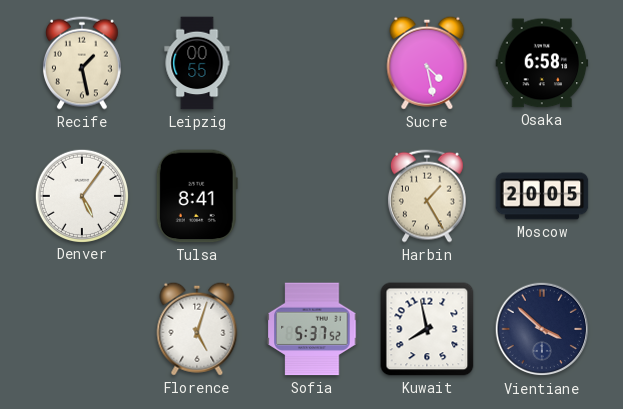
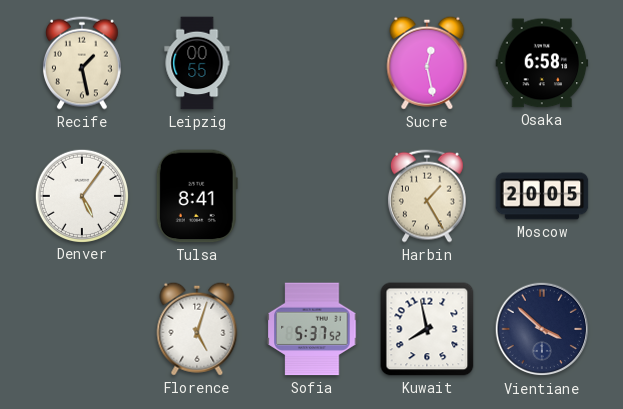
Sucre: 4:28 -> 12:28
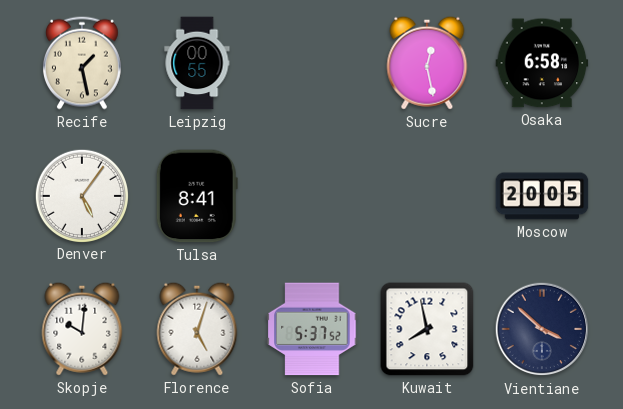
Harbin: 1:25 -> none
Skopje: none -> 10:01
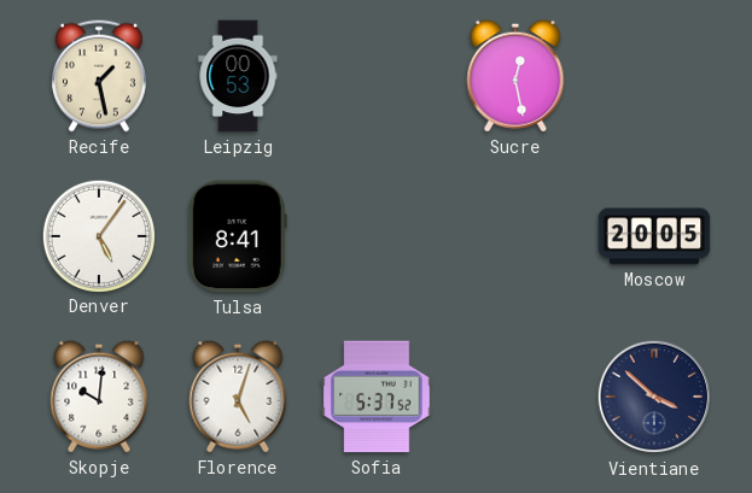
Leipzig: 00:55 -> 00:53
Osaka: 6:58 -> none
Kuwait: 7:58 -> none
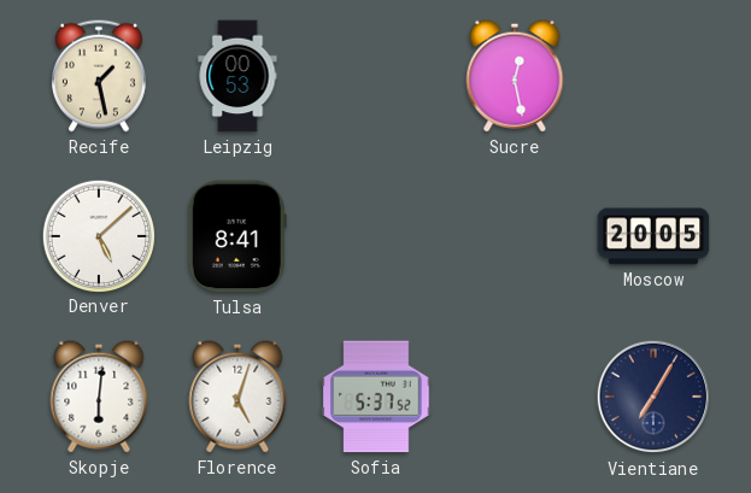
Denver: 5:06 -> 5:08
Skopje: 10:01 -> 6:01
Vientiane: 3:52 -> 7:05
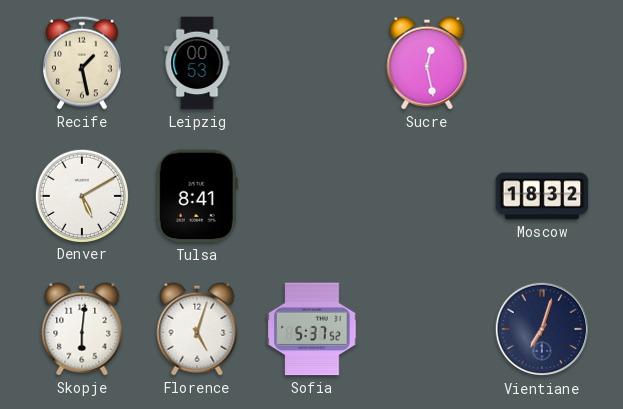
Denver: 5:08 -> 5:10
Moscow: 20:05 -> 18:32
Vientiane: 7:05 -> 7:03
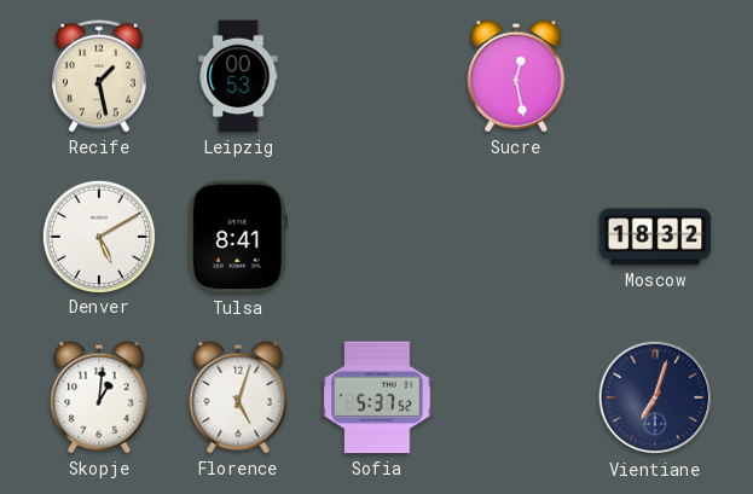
Skopje: 6:01 -> 1:01
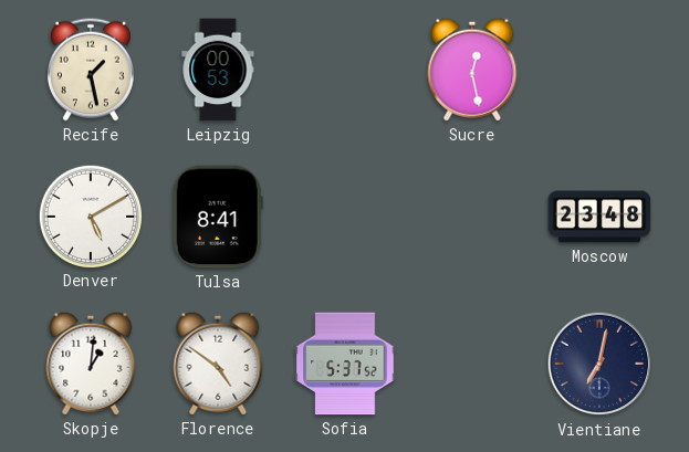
Moscow: 18:32 -> 23:48
Florence: 5:03 -> 4:51
Vientiane: 7:03 -> 7:02
